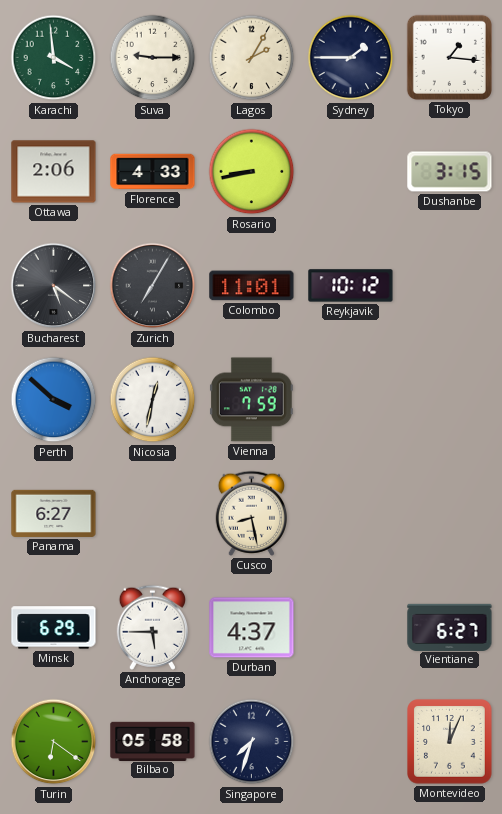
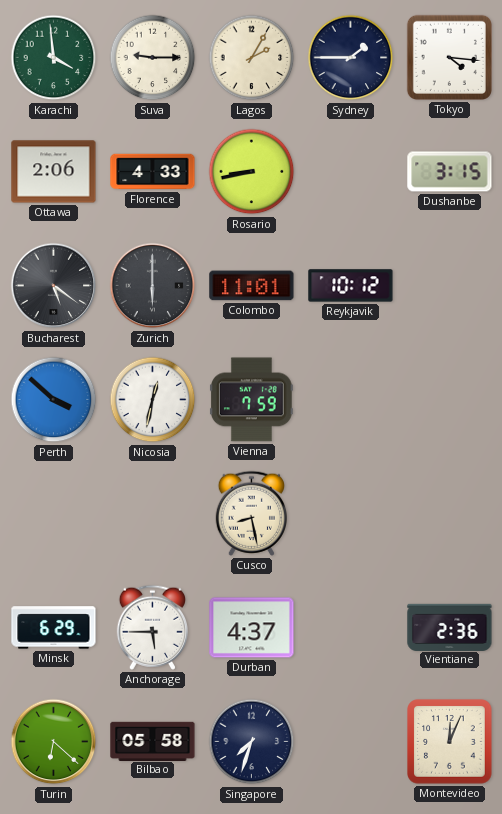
Tokyo: 1:16 -> 4:16
Zurich: 7:05 -> 6:00
Panama: 6:27 -> none
Vientiane: 6:27 -> 2:36
Turin: 6:21 -> 6:22
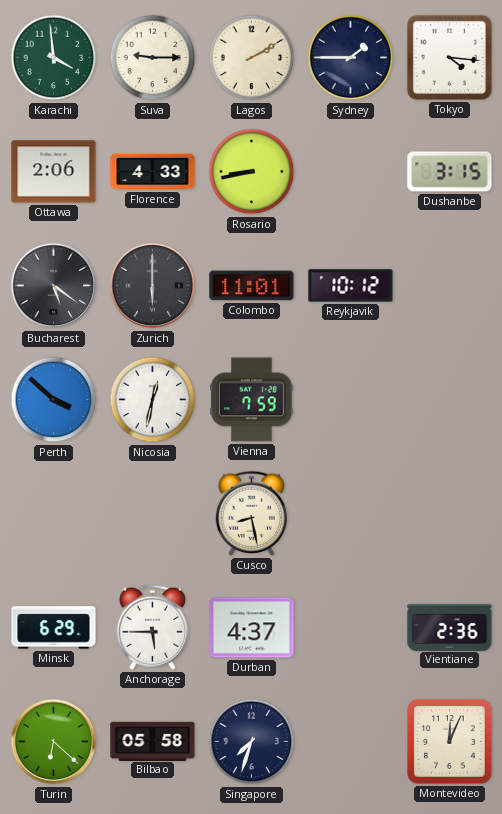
Lagos: 2:05 -> 2:10
